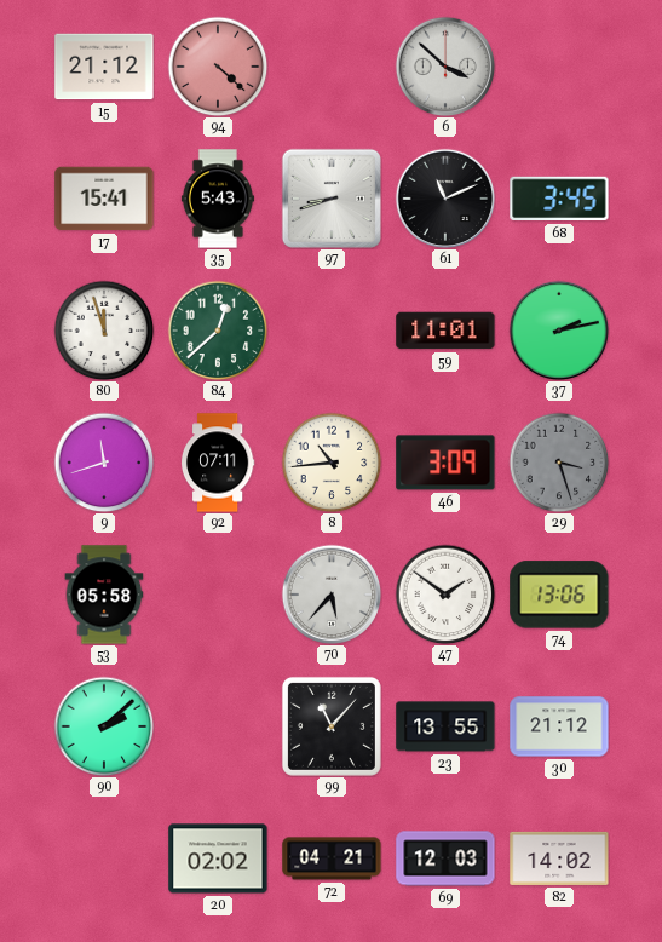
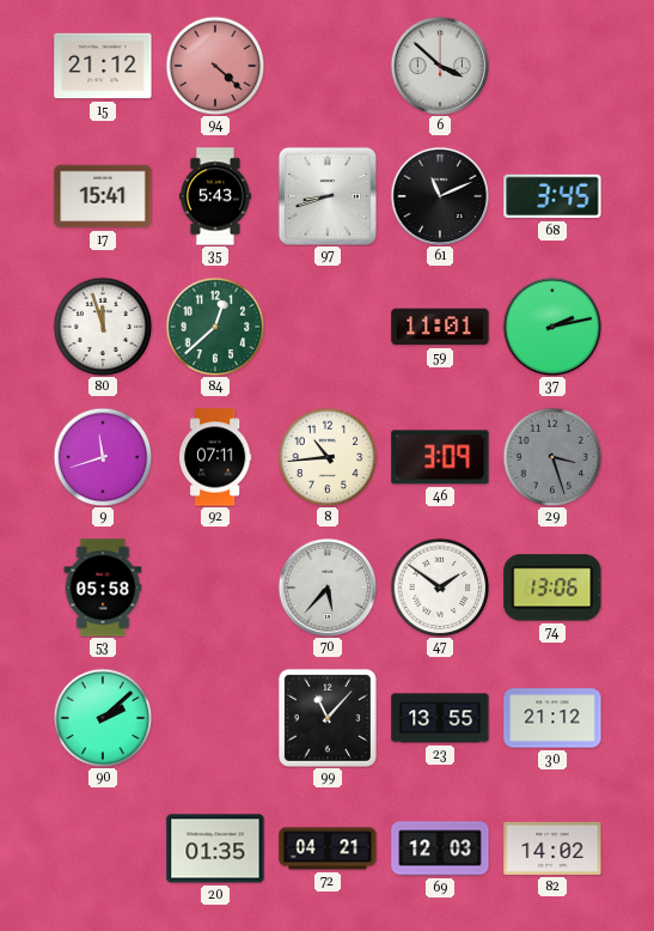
20: 02:02 -> 01:35
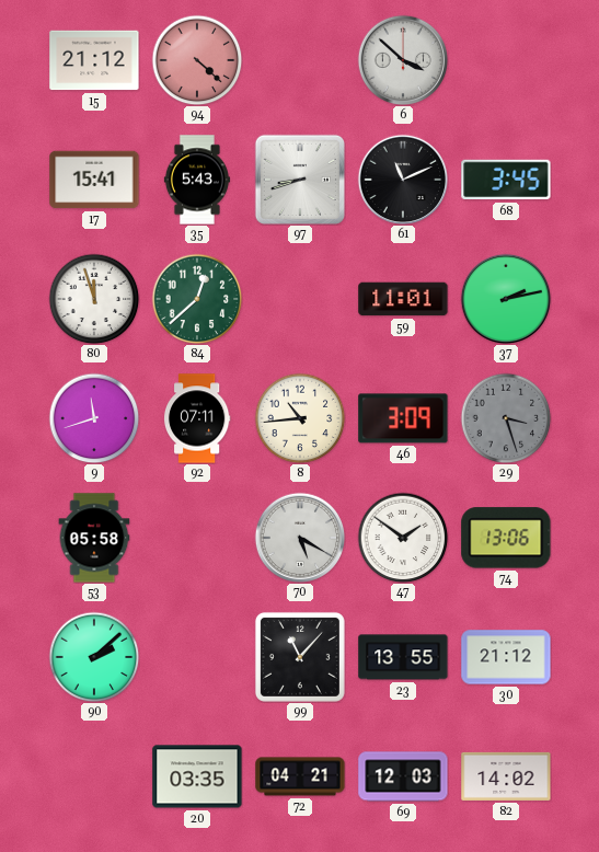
70: 5:37 -> 5:20
20: 01:35 -> 03:35
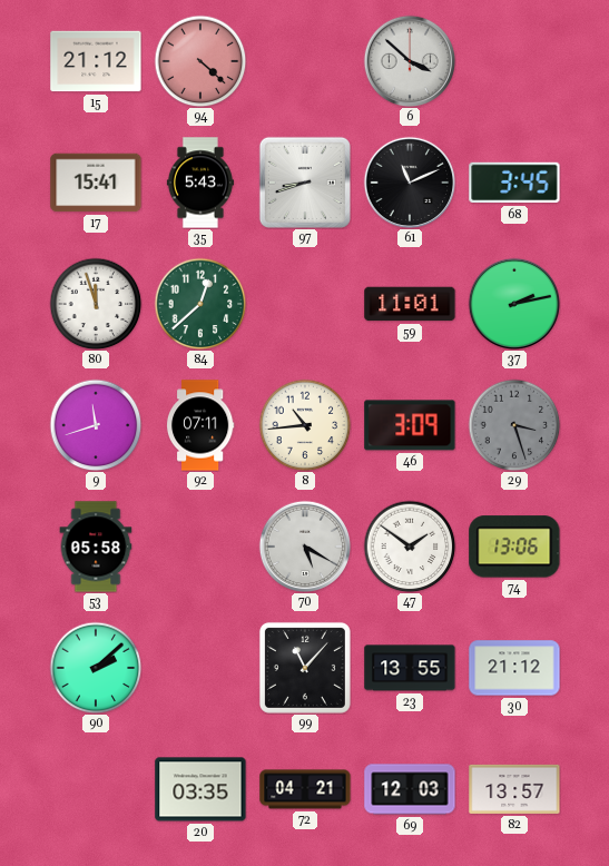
82: 14:02 -> 13:57
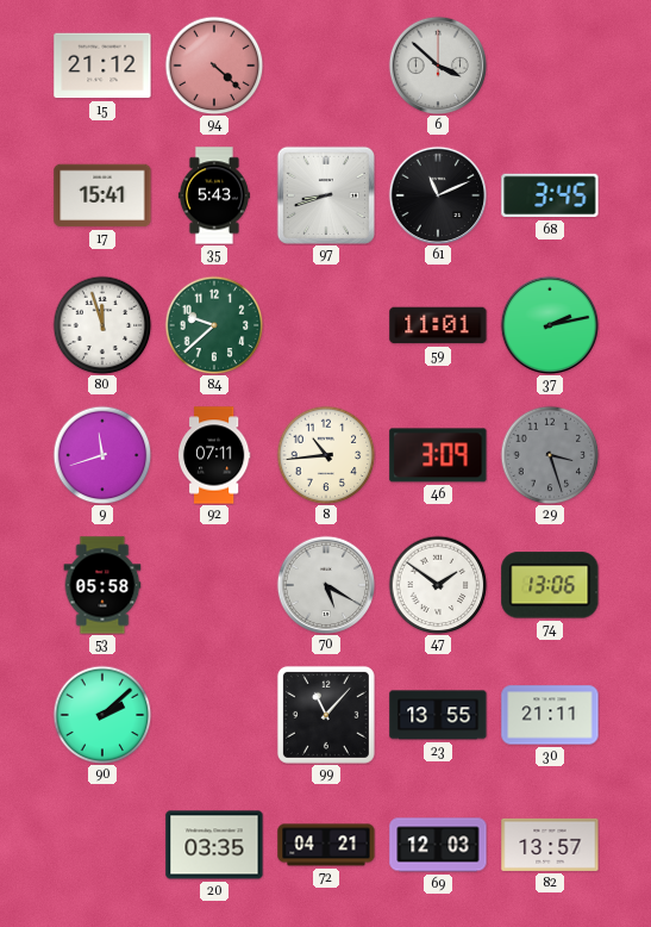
84: 12:38 -> 9:38
30: 21:12 -> 21:11
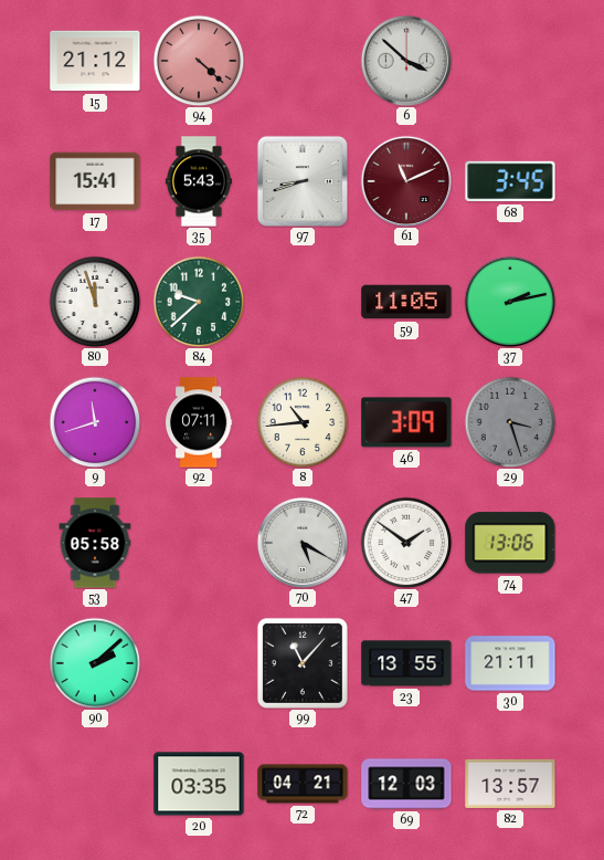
61 dial: black -> burgundy
59: 11:01 -> 11:05
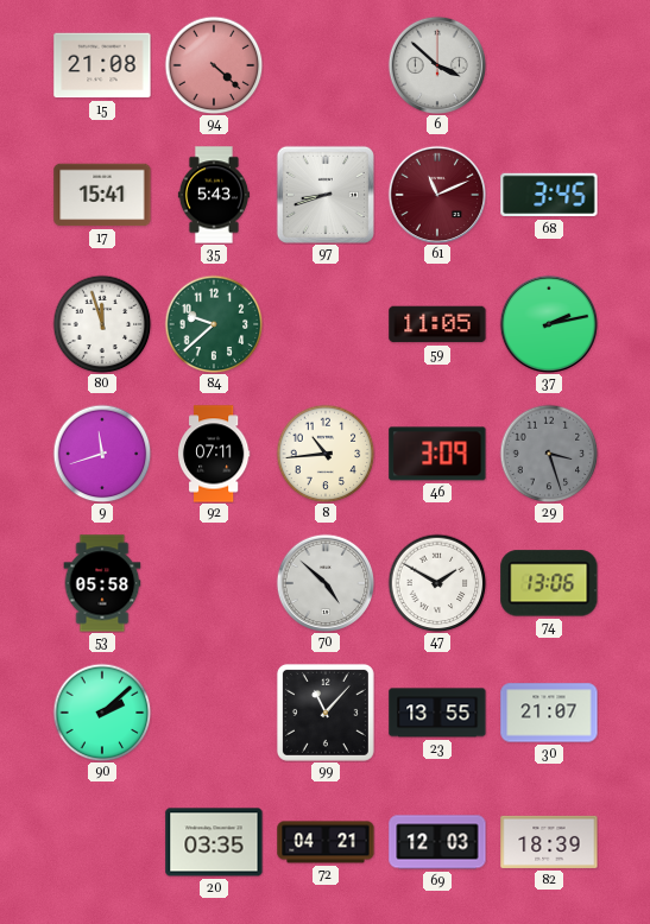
15: 21:12 -> 21:08
70: 5:20 -> 4:52
47: 1:51 -> 1:50
30: 21:11 -> 21:07
82: 13:57 -> 18:39
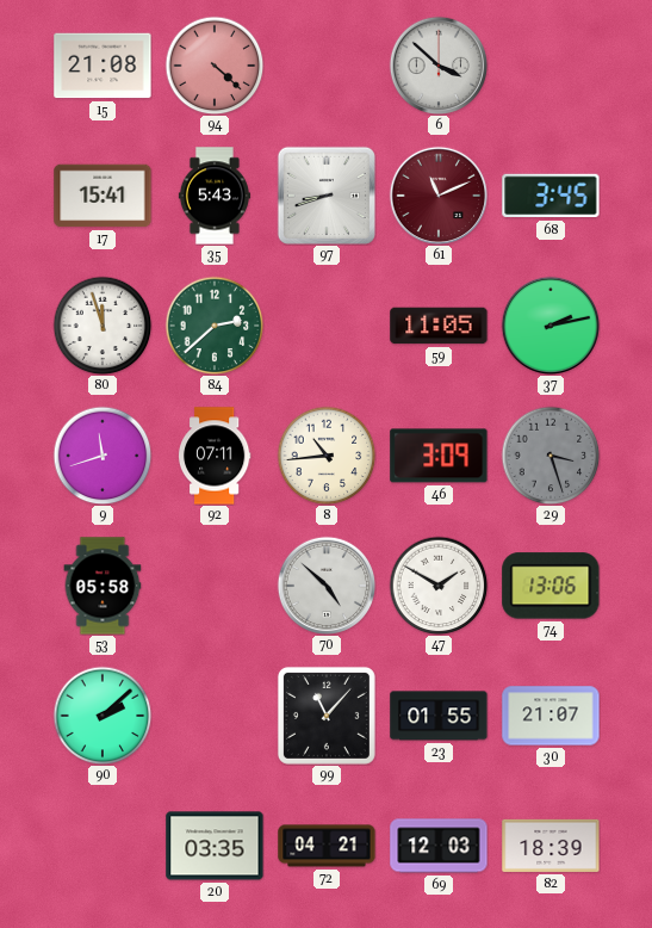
84: 9:38 -> 2:38
23: 13:55 -> 01:55
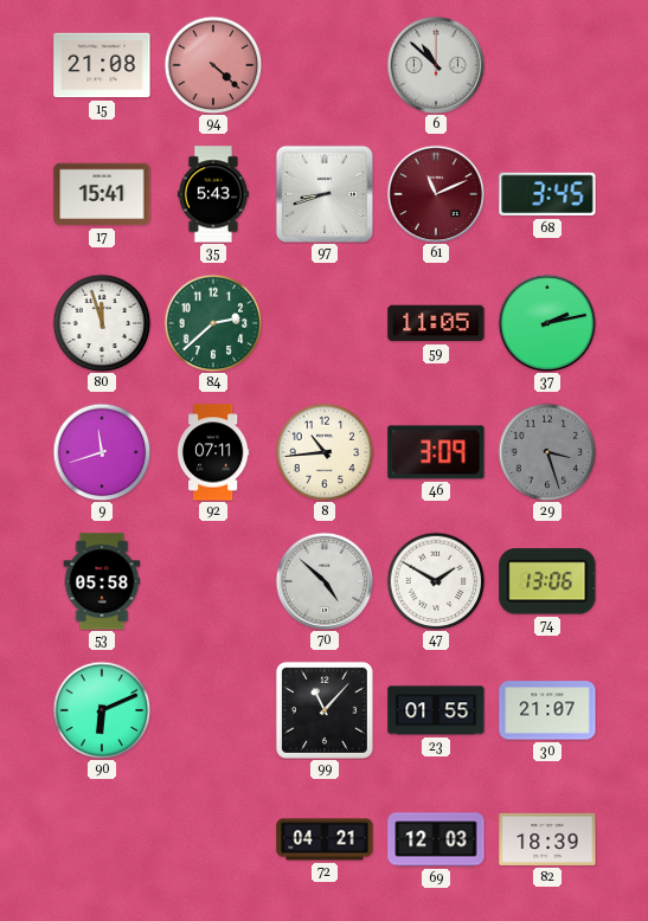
6: 3:52 -> 10:52
90: 2:08 -> 6:11
20: 03:35 -> none
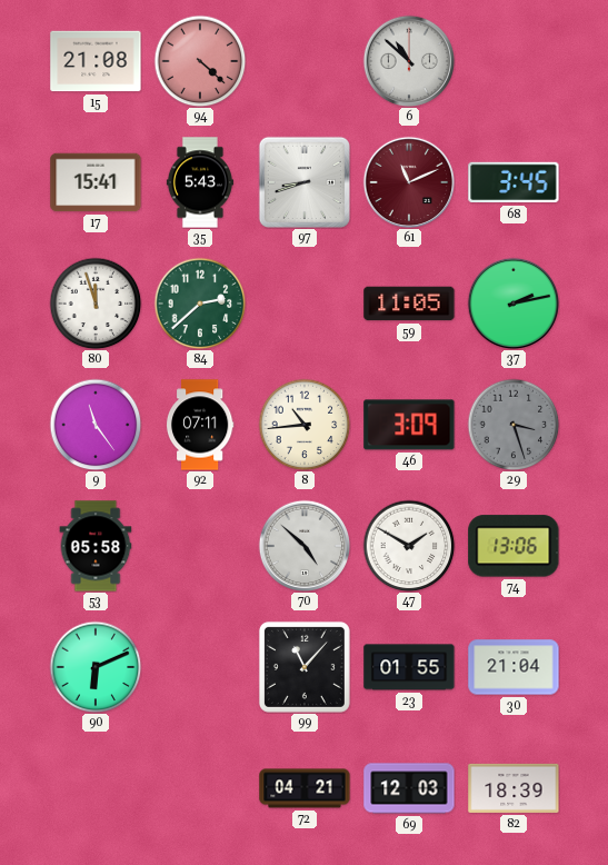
9: 11:42 -> 11:24
30: 21:07 -> 21:04
